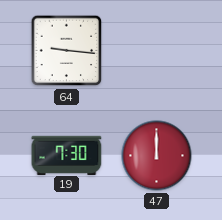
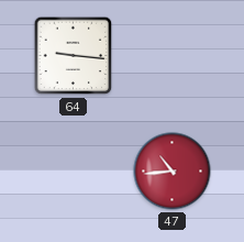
19: 7:30 -> none
47: 12:00 -> 10:44
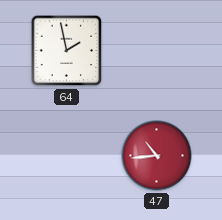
64: 9:16 -> 1:58
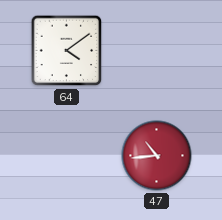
64: 1:58 -> 4:09
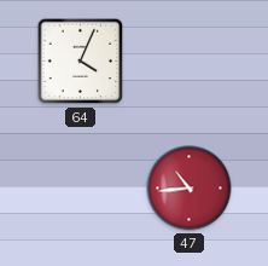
64: 4:09 -> 4:04
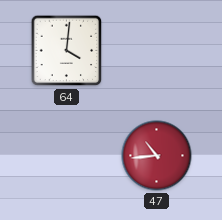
64: 4:04 -> 4:01
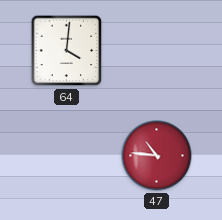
47: 10:44 -> 10:46
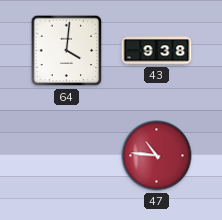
43: none -> 9:38
